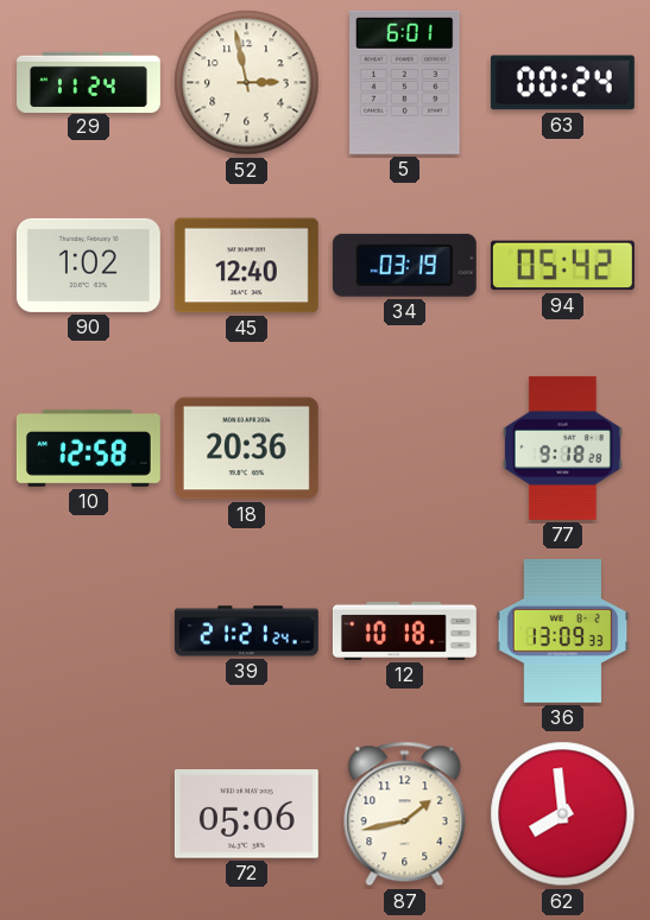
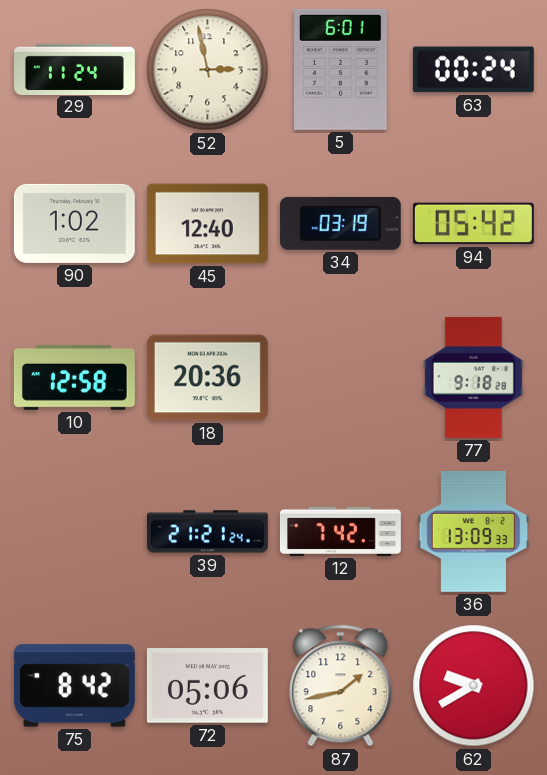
12: 10:18 -> 7:42
75: none -> 8:42
62: 7:59 -> 9:40
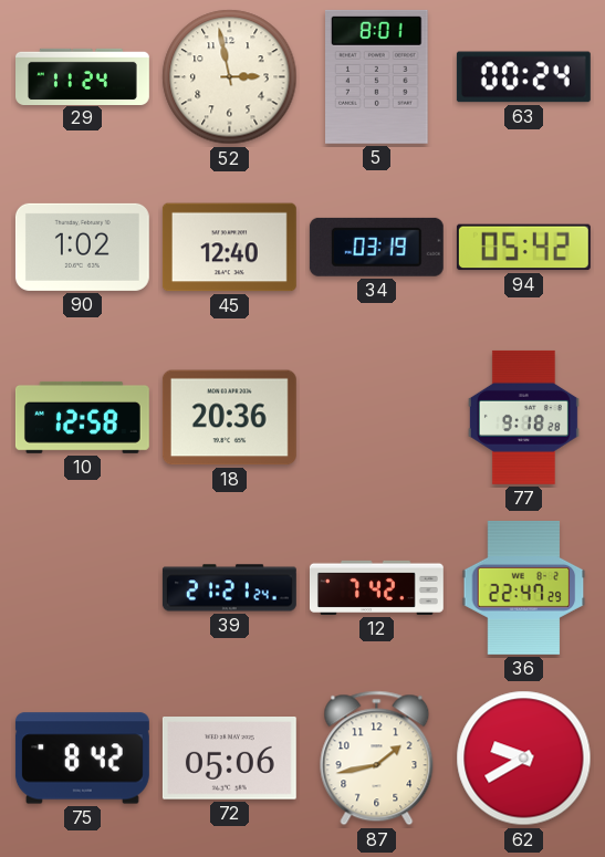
5: 6:01 -> 8:01
36: 13:09 -> 22:47
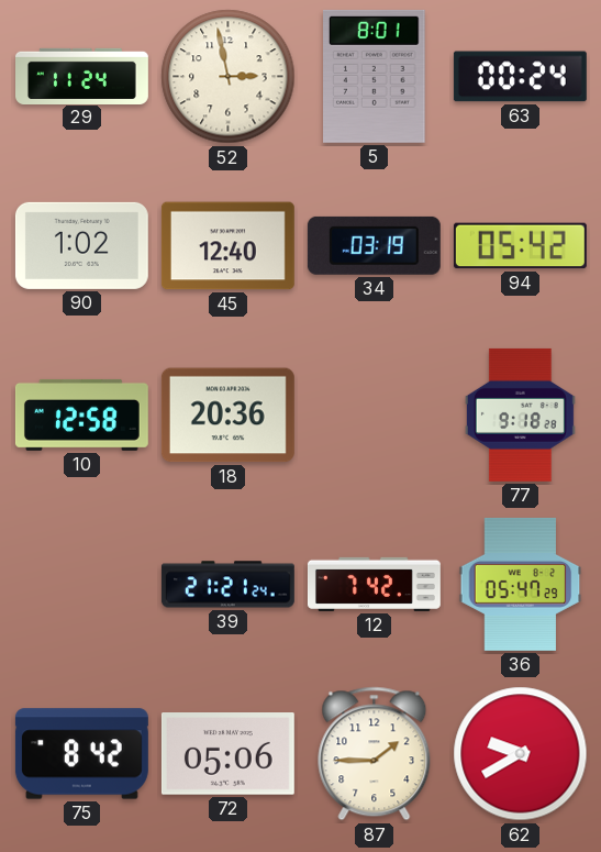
36: 22:47 -> 05:47
87: 1:43 -> 1:45
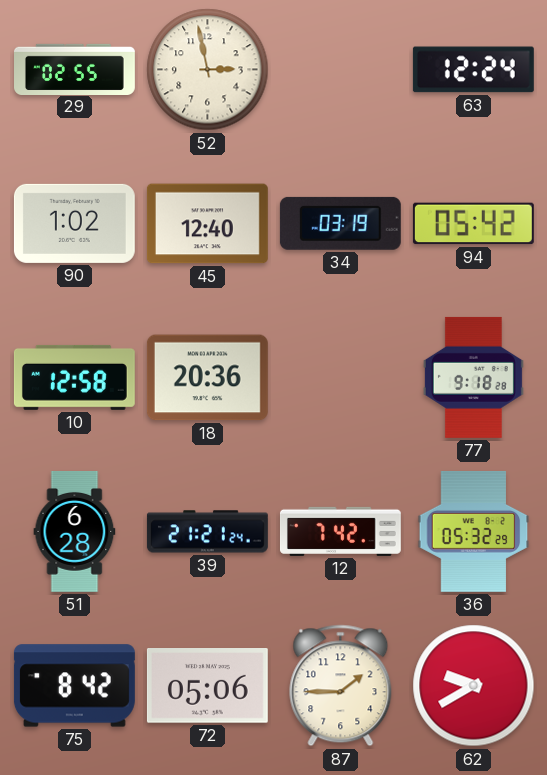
29: 11:24 -> 02:55
5: 8:01 -> none
63: 00:24 -> 12:24
51: none -> 6:28
36: 05:47 -> 05:32
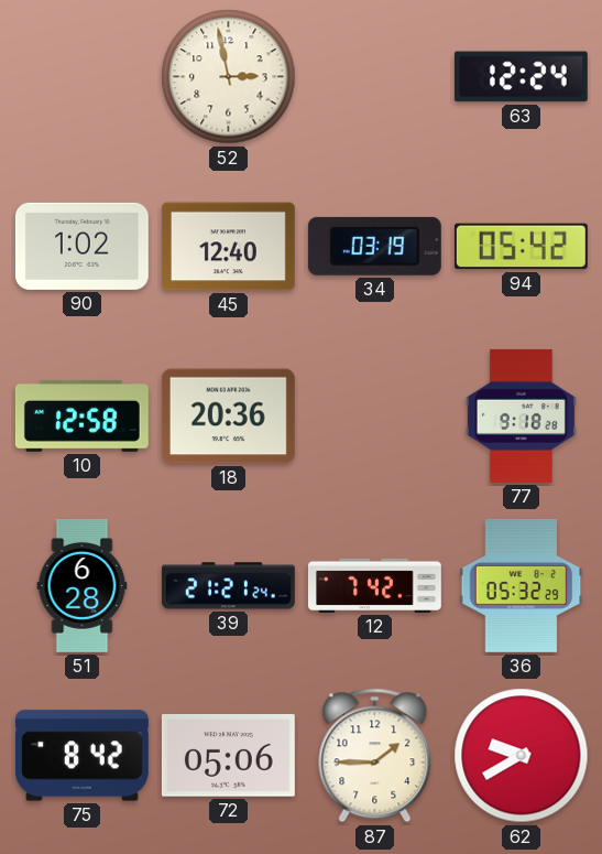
29: 02:55 -> none
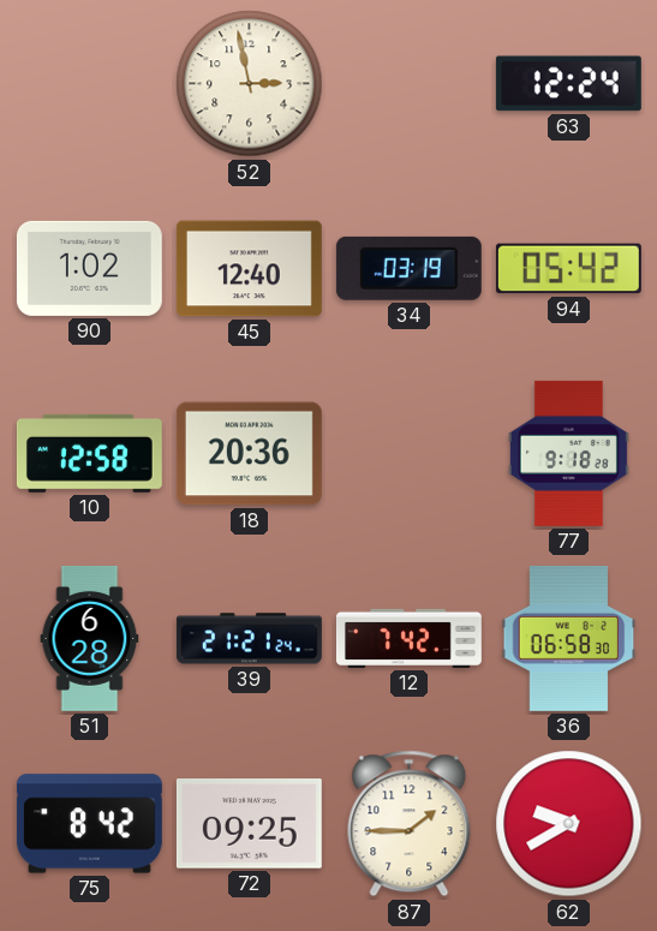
36: 05:32 -> 06:58
72: 05:06 -> 09:25
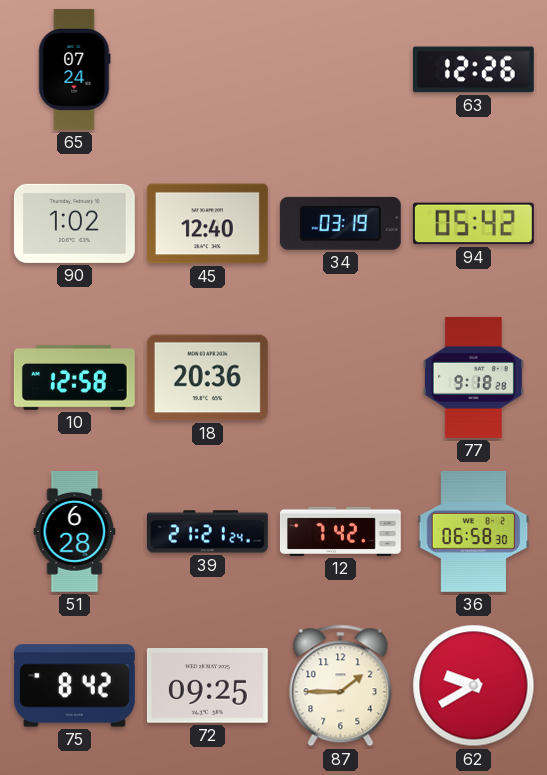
65: none -> 07:24
52: 2:58 -> none
63: 12:24 -> 12:26
